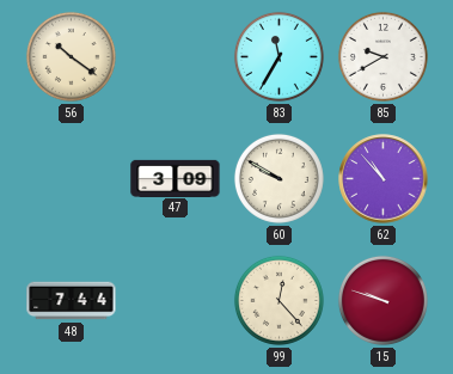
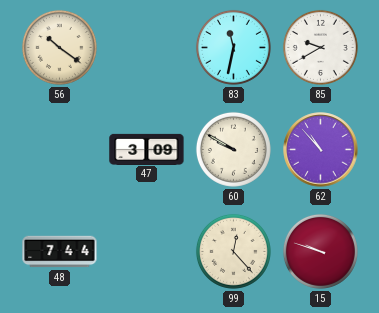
83: 11:35 -> 11:32
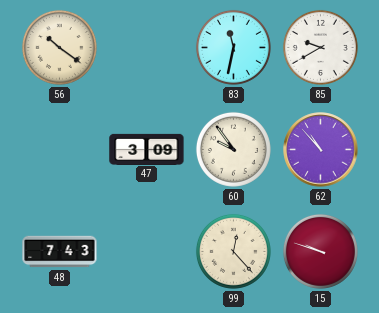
60: 9:50 -> 9:54
48: 7:44 -> 7:43
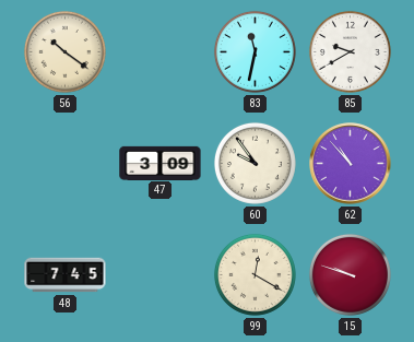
48: 7:43 -> 7:45
99: 12:23 -> 12:20
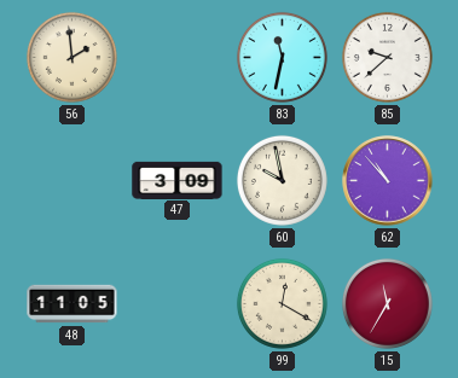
56: 10:21 -> 1:59
85: 9:40 -> 9:38
60: 9:54 -> 9:58
48: 7:45 -> 11:05
15: 9:48 -> 11:35
